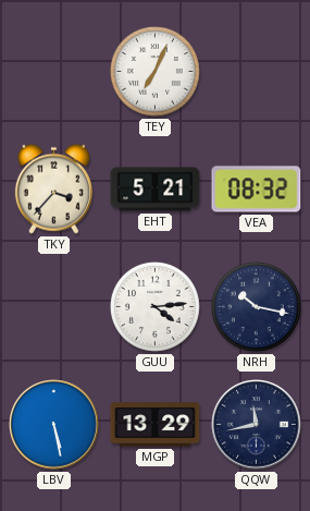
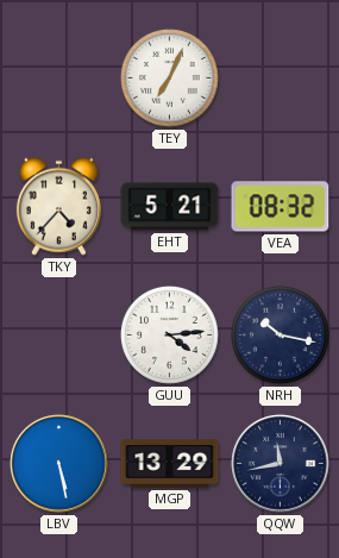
TKY: 3:37 -> 4:37
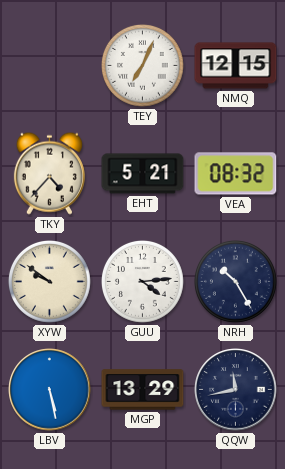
NMQ: none -> 12:15
XYW: none -> 9:51
NRH: 10:17 -> 10:25
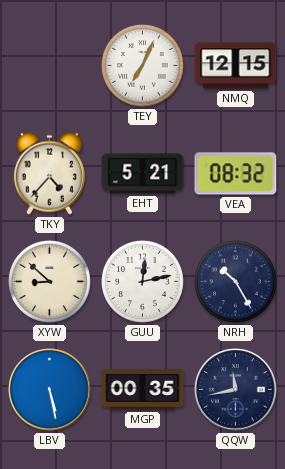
XYW: 9:51 -> 8:52
GUU: 4:14 -> 12:13
MGP: 13:29 -> 00:35
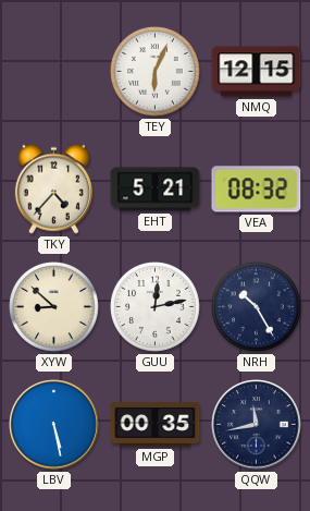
TEY: 7:04 -> 6:04
